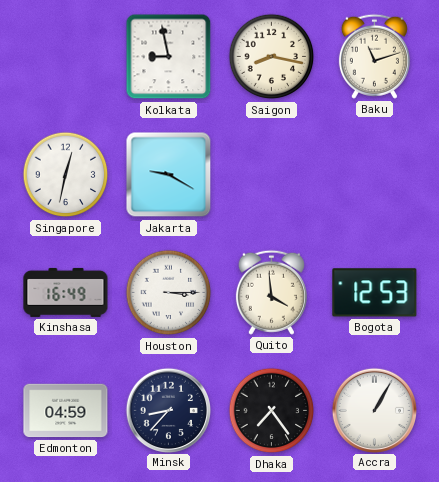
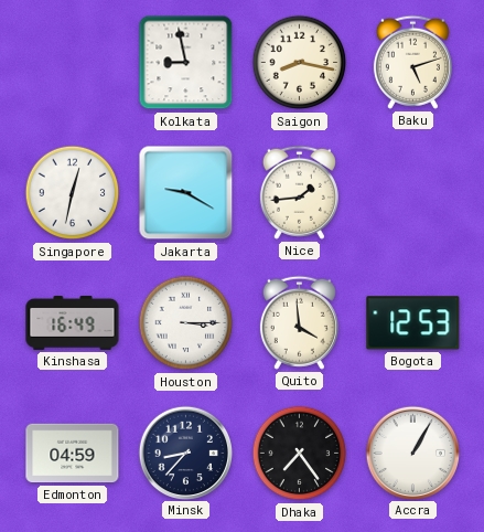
Baku: 11:12 -> 5:12
Nice: none -> 1:44
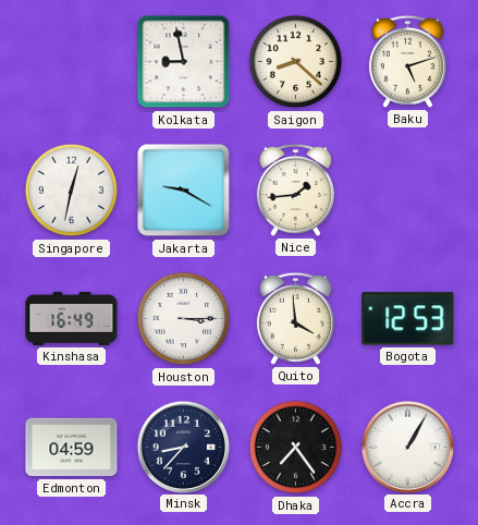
Saigon: 8:17 -> 8:22
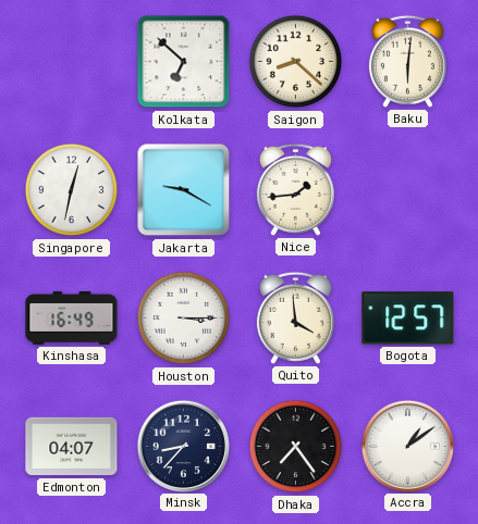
Kolkata: 8:58 -> 6:52
Baku: 5:12 -> 6:01
Bogota: 12:53 -> 12:57
Edmonton: 04:59 -> 04:07
Accra: 1:05 -> 1:09
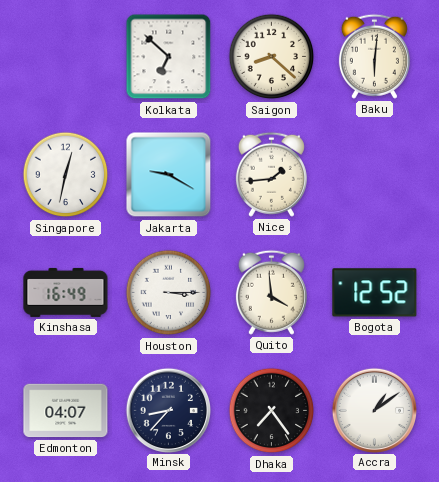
Bogota: 12:57 -> 12:52
